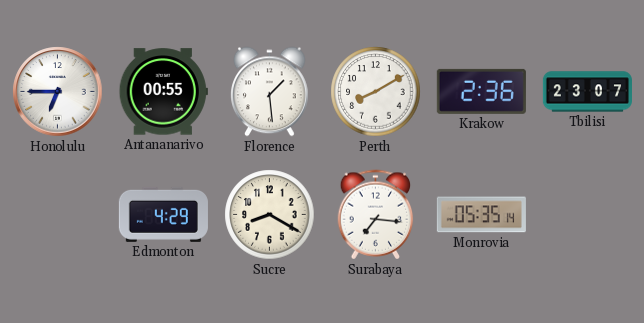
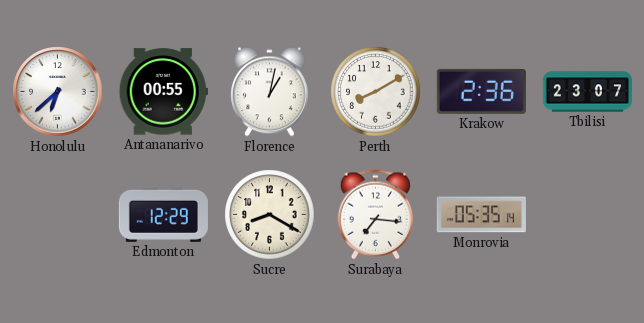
Honolulu: 6:45 -> 6:38
Florence: 1:29 -> 1:02
Edmonton: 4:29 -> 12:29
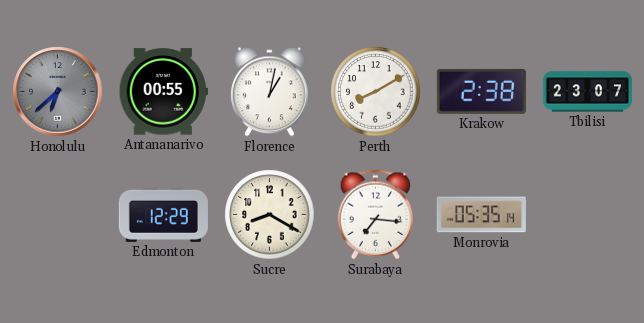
Honolulu dial: white -> grey
Krakow: 2:36 -> 2:38
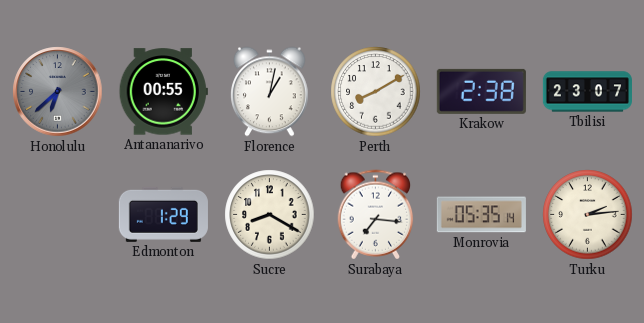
Edmonton: 12:29 -> 1:29
Turku: none -> 2:14
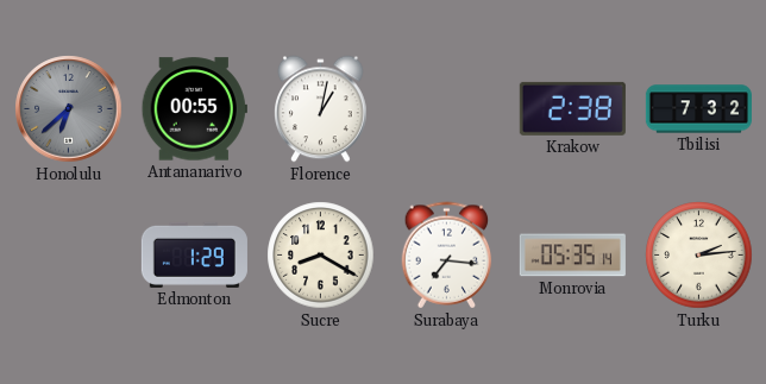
Perth: 8:10 -> none
Tbilisi: 23:07 -> 7:32
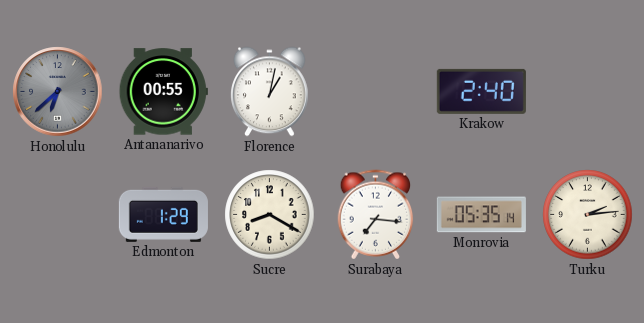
Krakow: 2:38 -> 2:40
Tbilisi: 7:32 -> none
